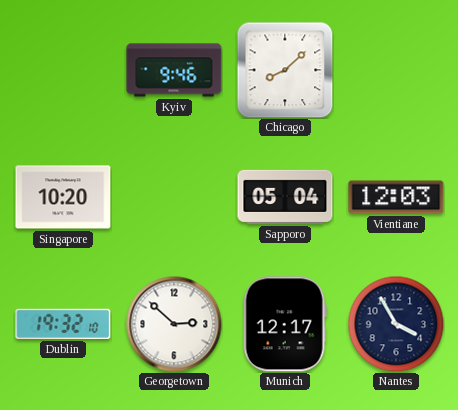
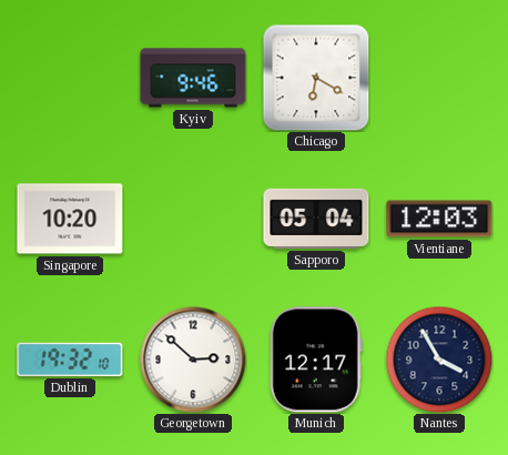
Chicago: 8:08 -> 6:20
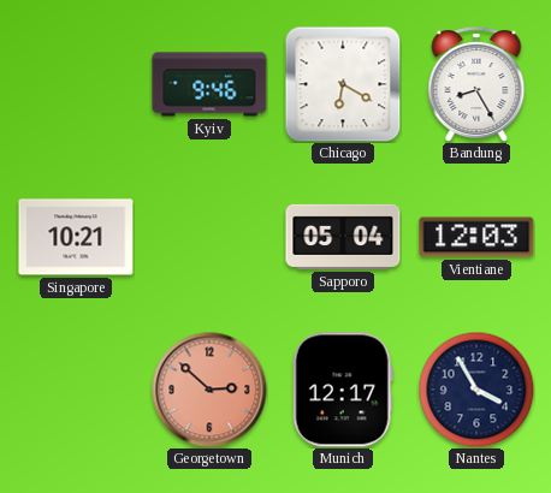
Bandung: none -> 8:25
Singapore: 10:20 -> 10:21
Dublin: 19:32 -> none
Georgetown dial: white -> salmon
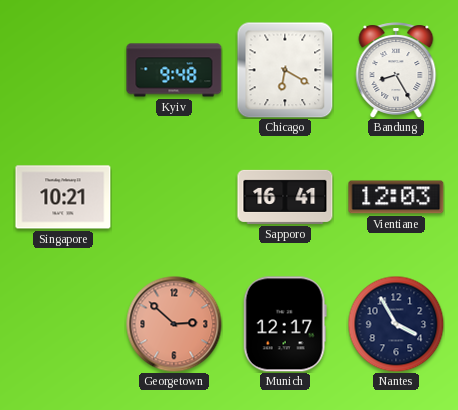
Kyiv: 9:46 -> 9:48
Sapporo: 05:04 -> 16:41
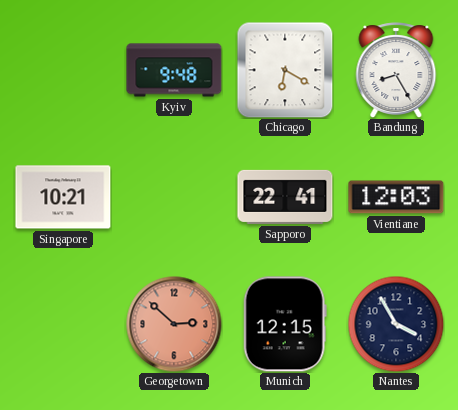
Sapporo: 16:41 -> 22:41
Munich: 12:17 -> 12:15
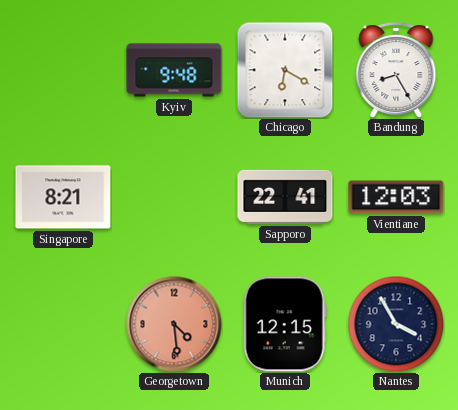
Singapore: 10:21 -> 8:21
Georgetown: 2:52 -> 4:29
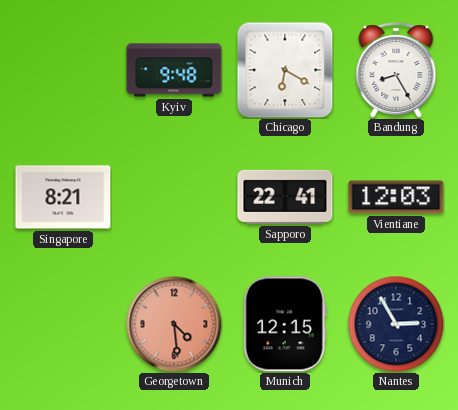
Nantes: 3:55 -> 2:55
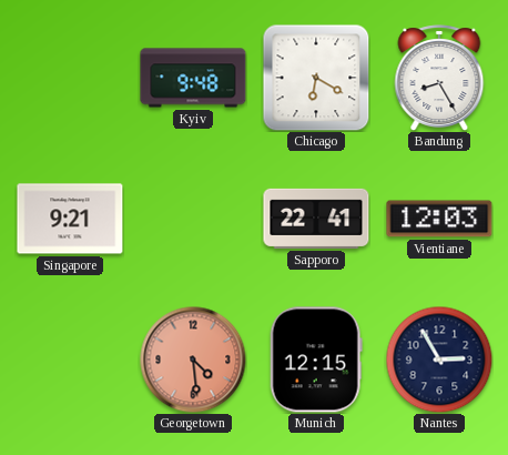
Singapore: 8:21 -> 9:21
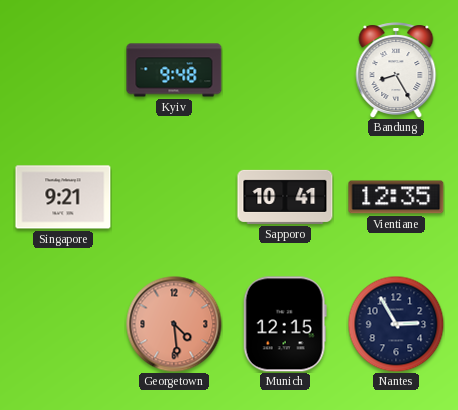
Chicago: 6:20 -> none
Sapporo: 22:41 -> 10:41
Vientiane: 12:03 -> 12:35
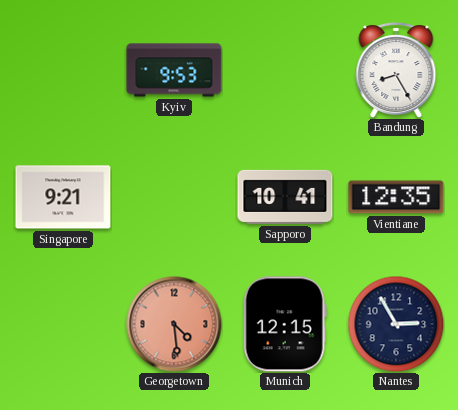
Kyiv: 9:48 -> 9:53
